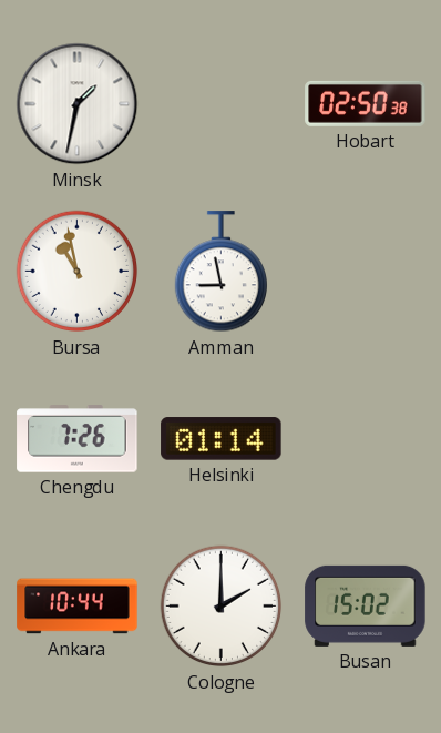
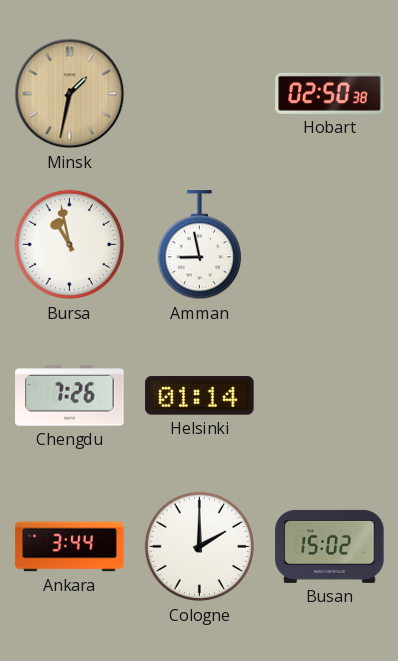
Minsk dial: white -> champagne
Ankara: 10:44 -> 3:44
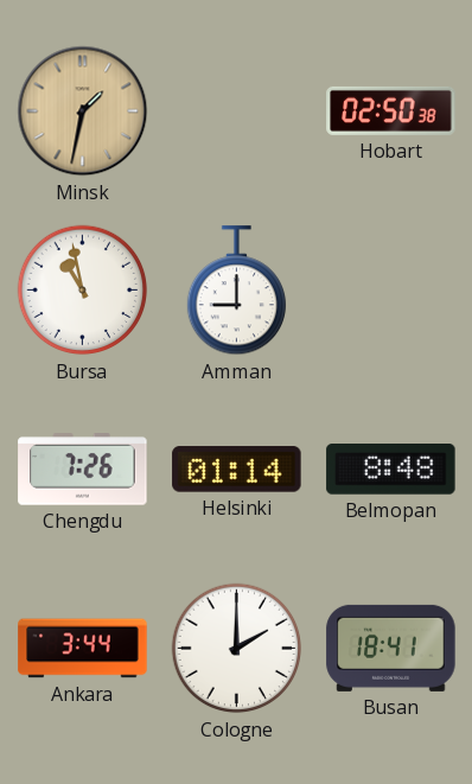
Amman: 8:58 -> 9:00
Belmopan: none -> 8:48
Busan: 15:02 -> 18:41
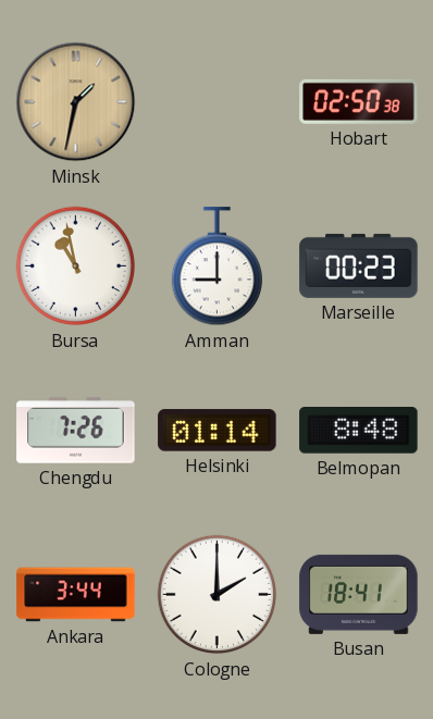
Marseille: none -> 00:23
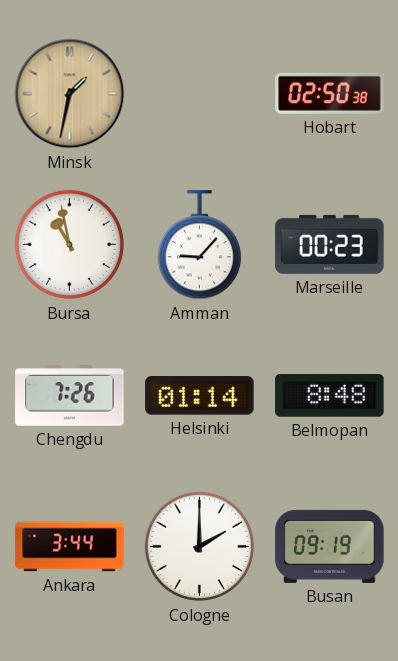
Amman: 9:00 -> 9:07
Busan: 18:41 -> 09:19
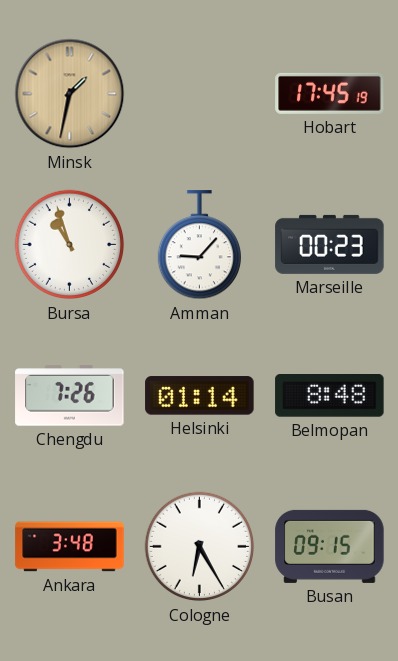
Hobart: 02:50 -> 17:45
Bursa: 10:58 -> 10:57
Ankara: 3:44 -> 3:48
Cologne: 2:00 -> 6:25
Busan: 09:19 -> 09:15
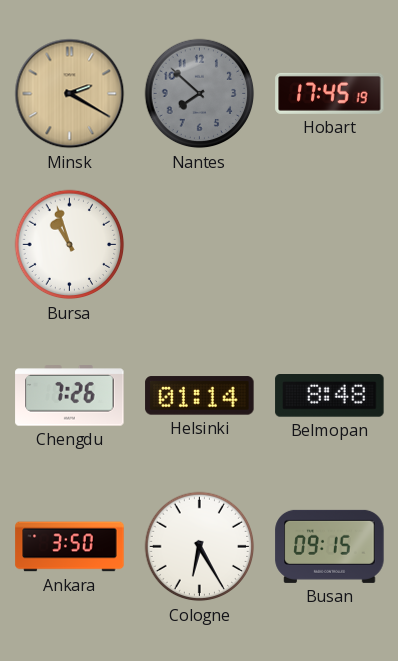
Minsk: 1:32 -> 2:20
Nantes: none -> 7:52
Amman: 9:07 -> none
Marseille: 00:23 -> none
Ankara: 3:48 -> 3:50
